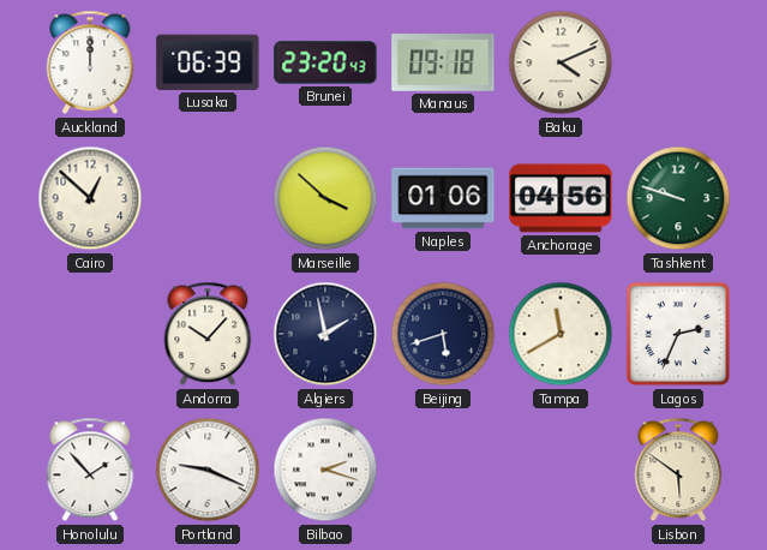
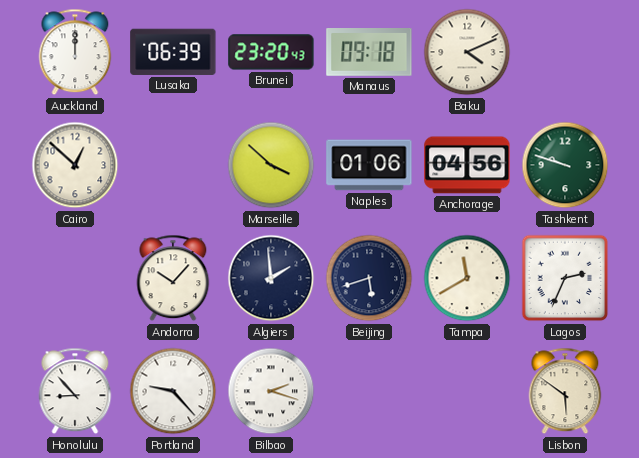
Algiers: 1:58 -> 1:59
Honolulu: 1:53 -> 8:53
Portland: 9:19 -> 9:23
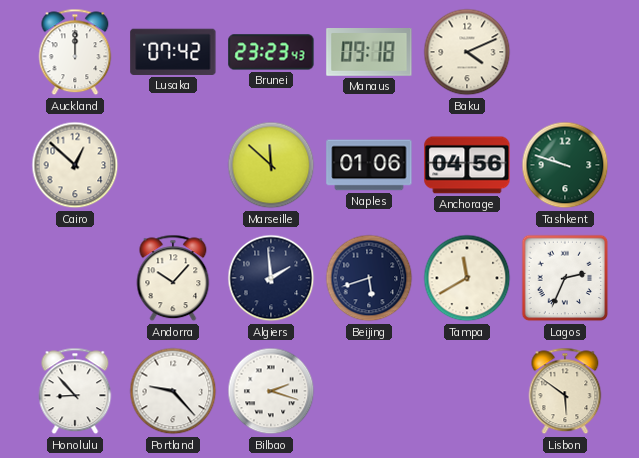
Lusaka: 06:39 -> 07:42
Brunei: 23:20 -> 23:23
Marseille: 3:52 -> 11:52
